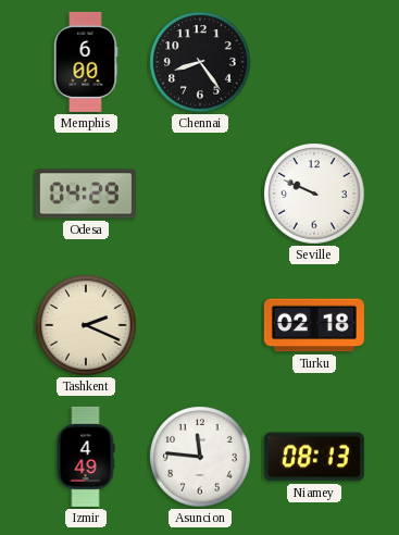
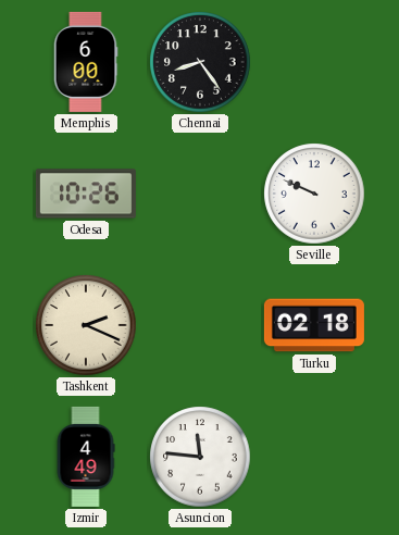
Odesa: 04:29 -> 10:26
Niamey: 08:13 -> none
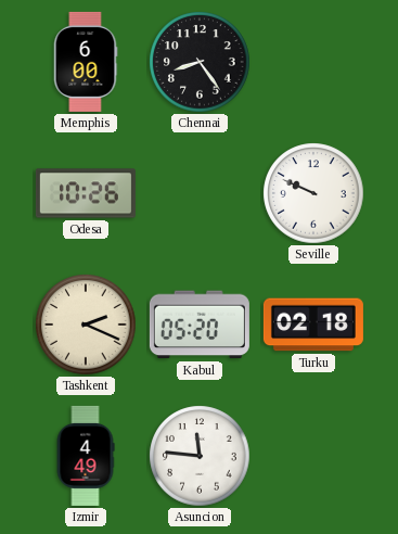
Kabul: none -> 05:20
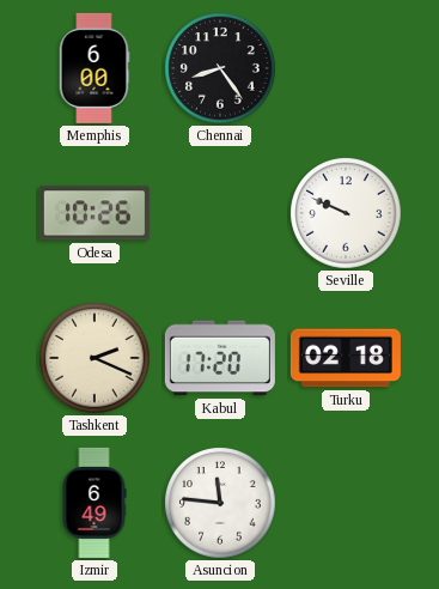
Kabul: 05:20 -> 17:20
Izmir: 4:49 -> 6:49
